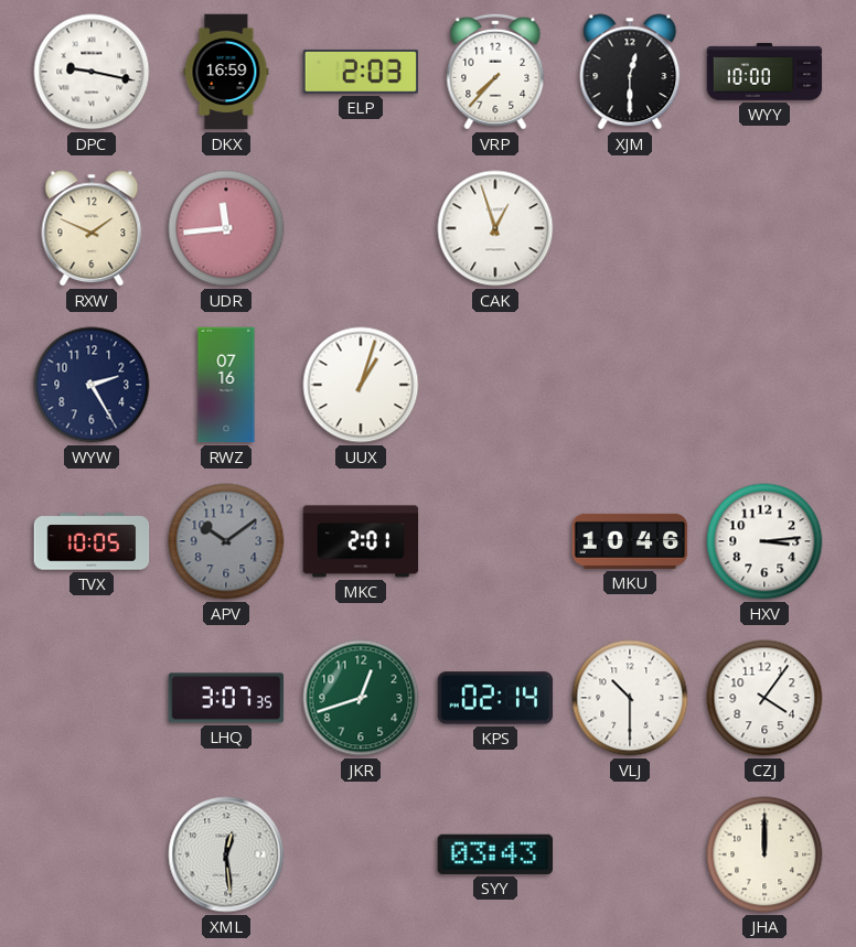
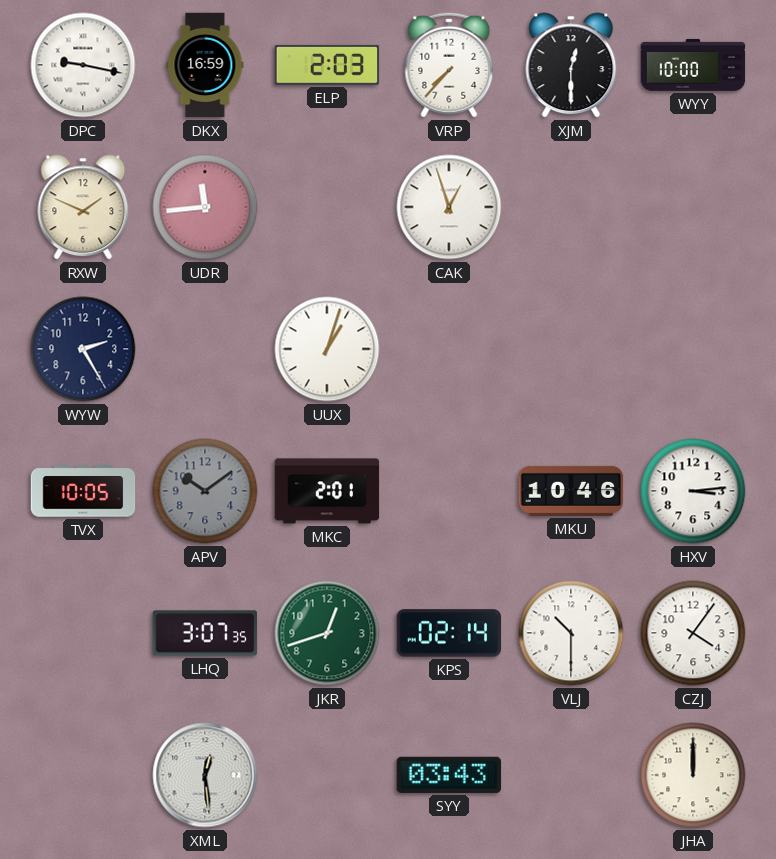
RWZ: 07:16 -> none
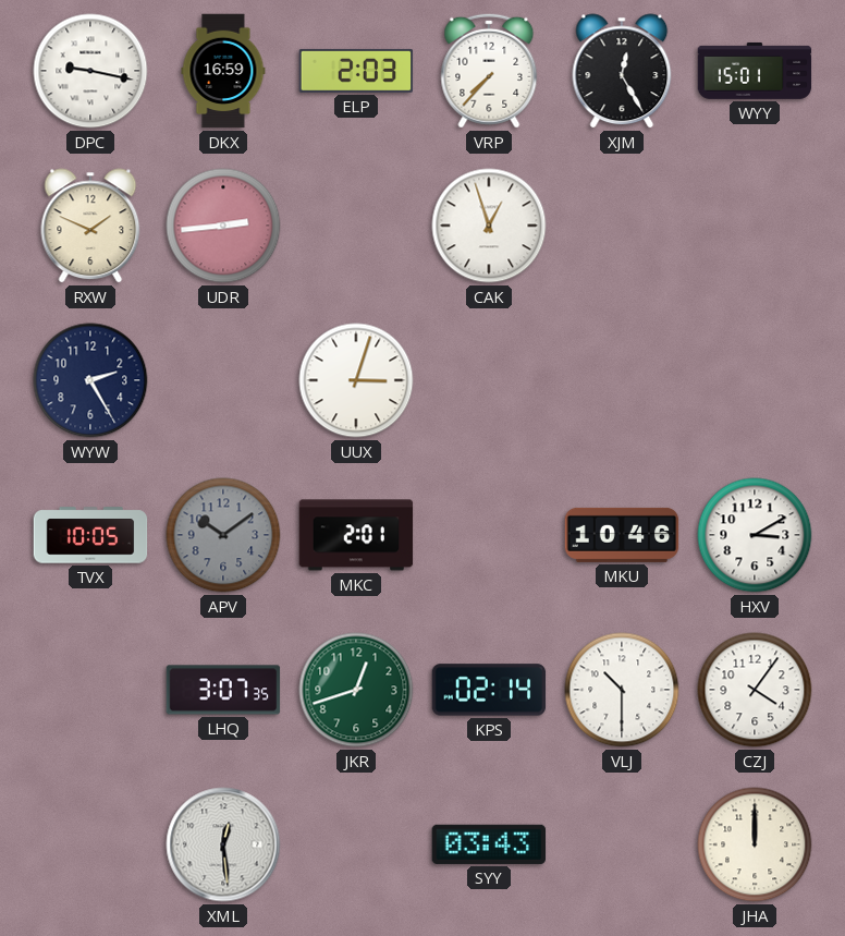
XJM: 12:30 -> 12:25
WYY: 10:00 -> 15:01
UDR: 11:44 -> 2:44
UUX: 1:03 -> 3:03
HXV: 3:14 -> 3:10
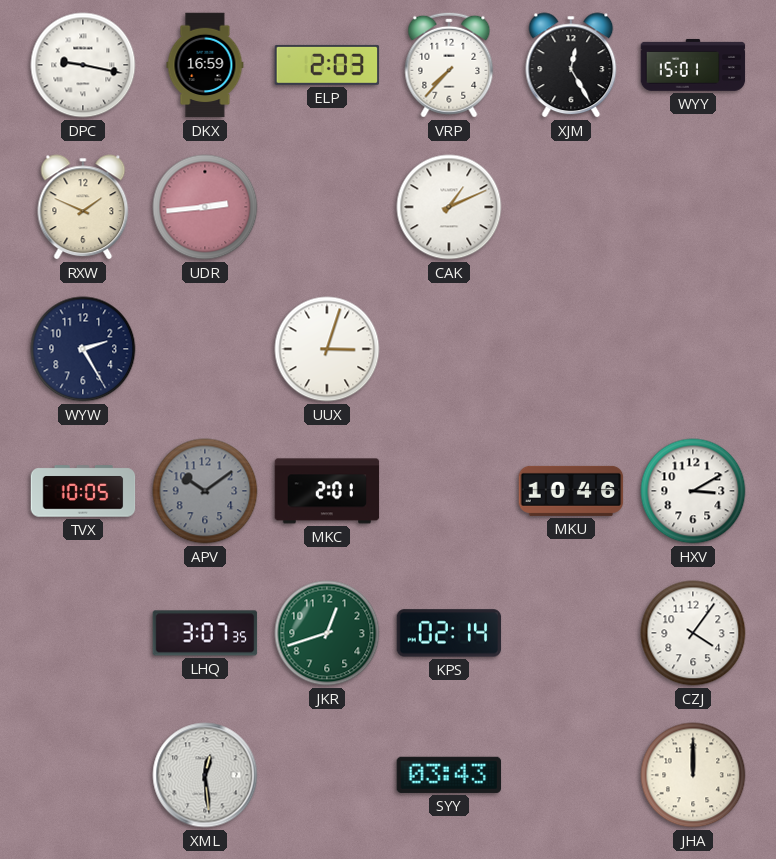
CAK: 12:57 -> 1:11
VLJ: 10:30 -> none
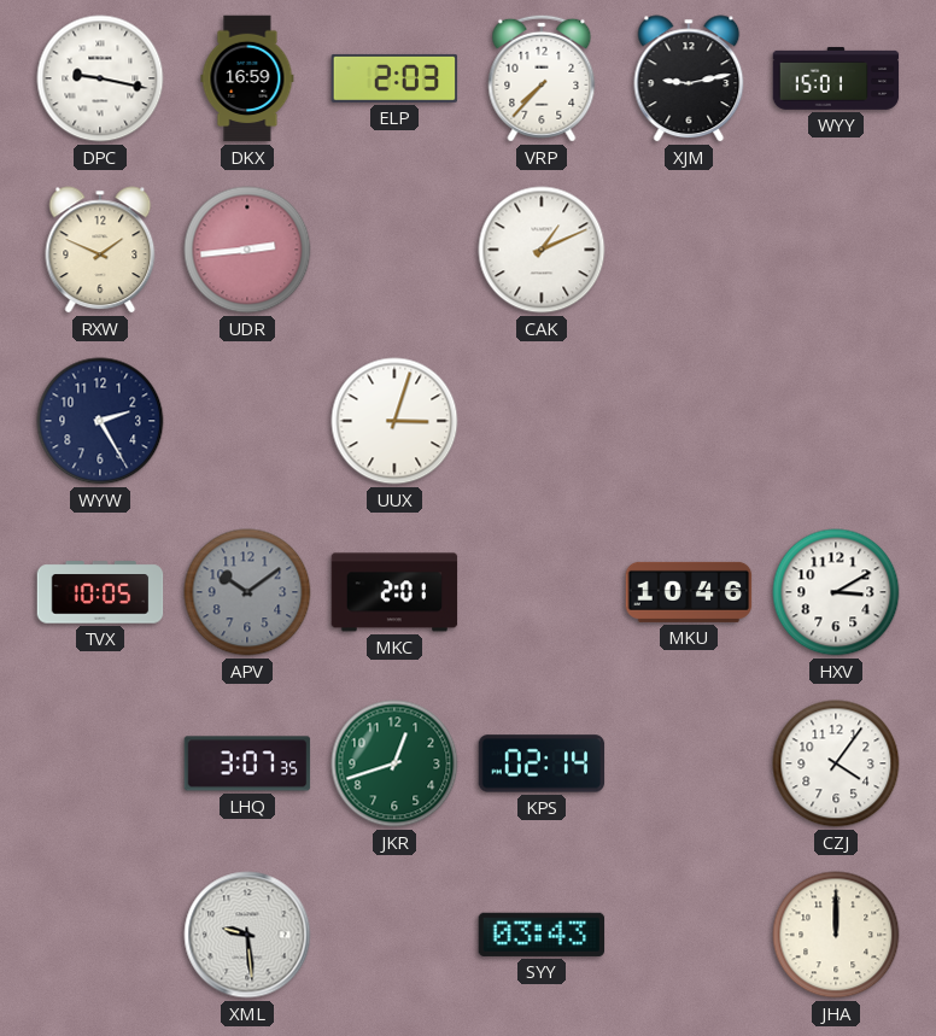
XJM: 12:25 -> 9:13
XML: 12:29 -> 9:29
